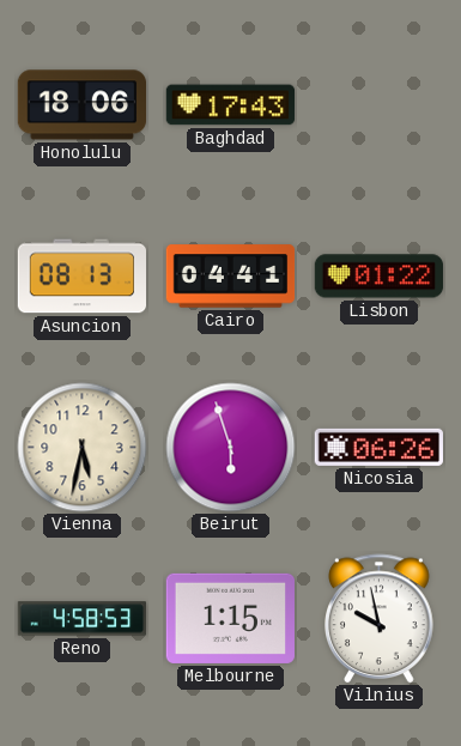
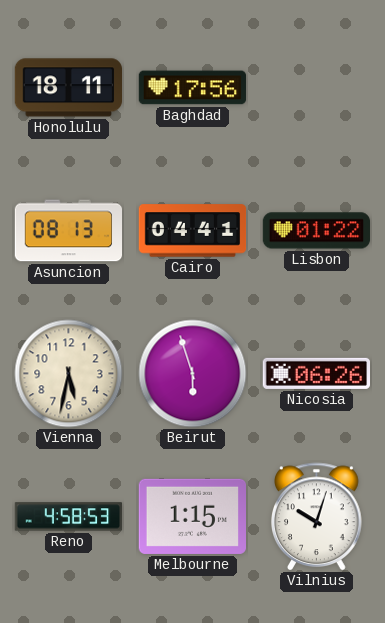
Honolulu: 18:06 -> 18:11
Baghdad: 17:43 -> 17:56
Vilnius: 9:58 -> 10:03
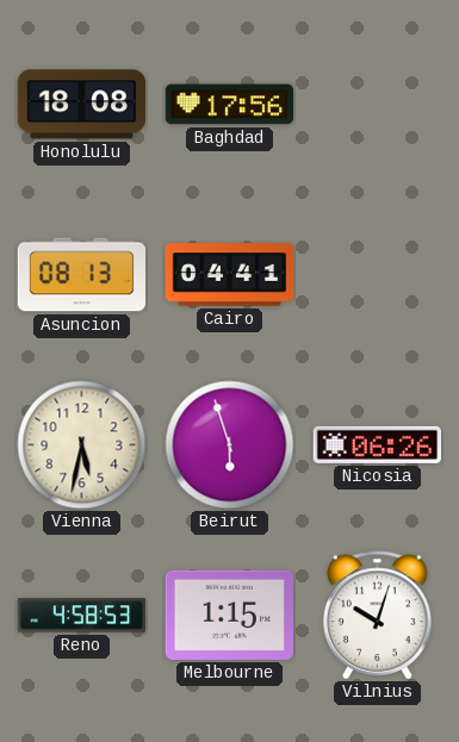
Honolulu: 18:11 -> 18:08
Lisbon: 01:22 -> none
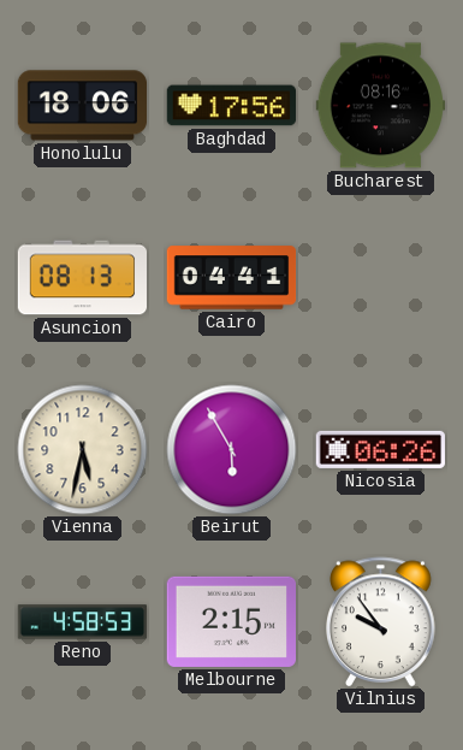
Honolulu: 18:08 -> 18:06
Bucharest: none -> 08:16
Beirut: 5:57 -> 5:55
Melbourne: 1:15 -> 2:15
Vilnius: 10:03 -> 9:54
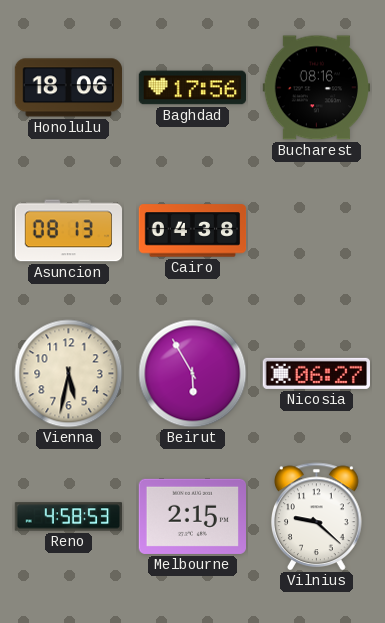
Cairo: 04:41 -> 04:38
Nicosia: 06:26 -> 06:27
Vilnius: 9:54 -> 9:22
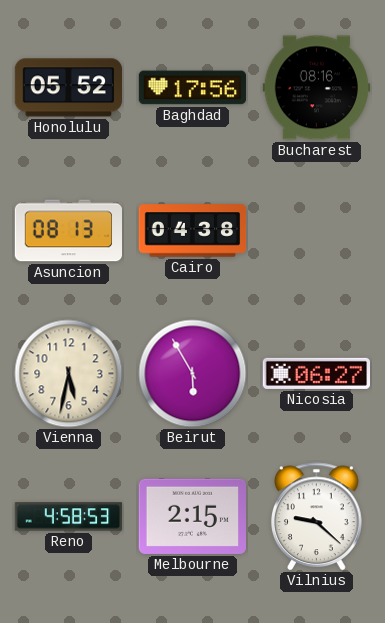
Honolulu: 18:06 -> 05:52
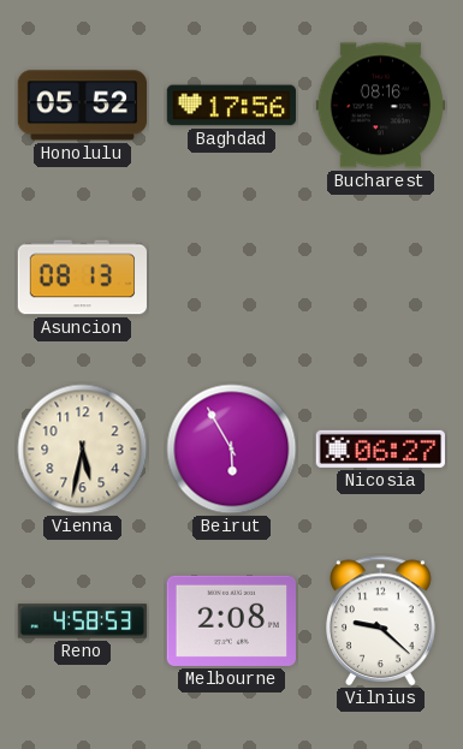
Cairo: 04:38 -> none
Melbourne: 2:15 -> 2:08
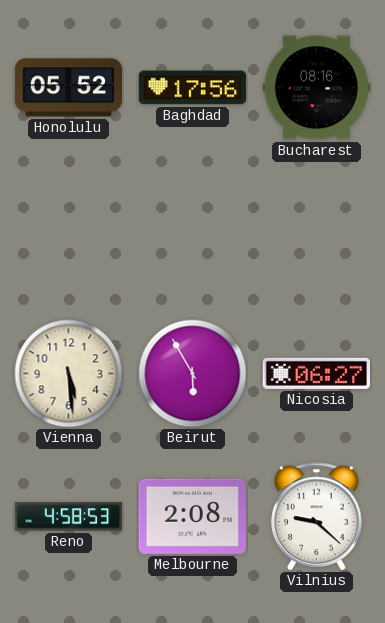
Asuncion: 08:13 -> none
Vienna: 5:32 -> 5:29
